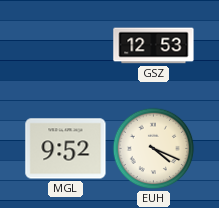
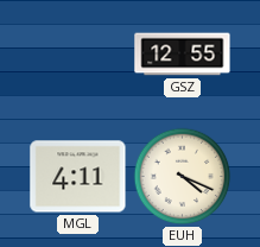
GSZ: 12:53 -> 12:55
MGL: 9:52 -> 4:11
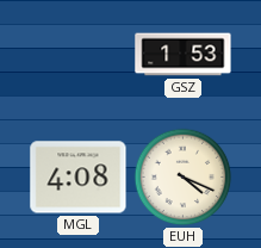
GSZ: 12:55 -> 1:53
MGL: 4:11 -> 4:08
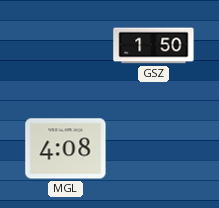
GSZ: 1:53 -> 1:50
EUH: 4:19 -> none
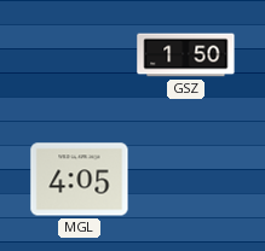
MGL: 4:08 -> 4:05
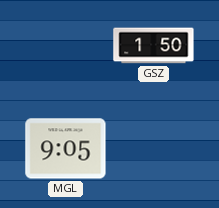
MGL: 4:05 -> 9:05
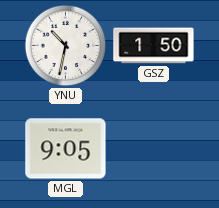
YNU: none -> 10:32
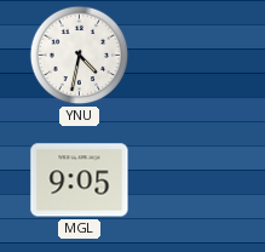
YNU: 10:32 -> 4:32
GSZ: 1:50 -> none
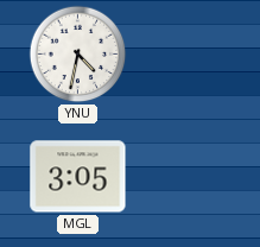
MGL: 9:05 -> 3:05
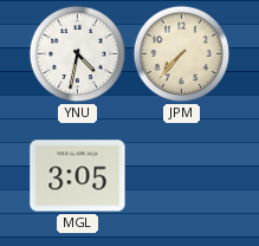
JPM: none -> 7:37
